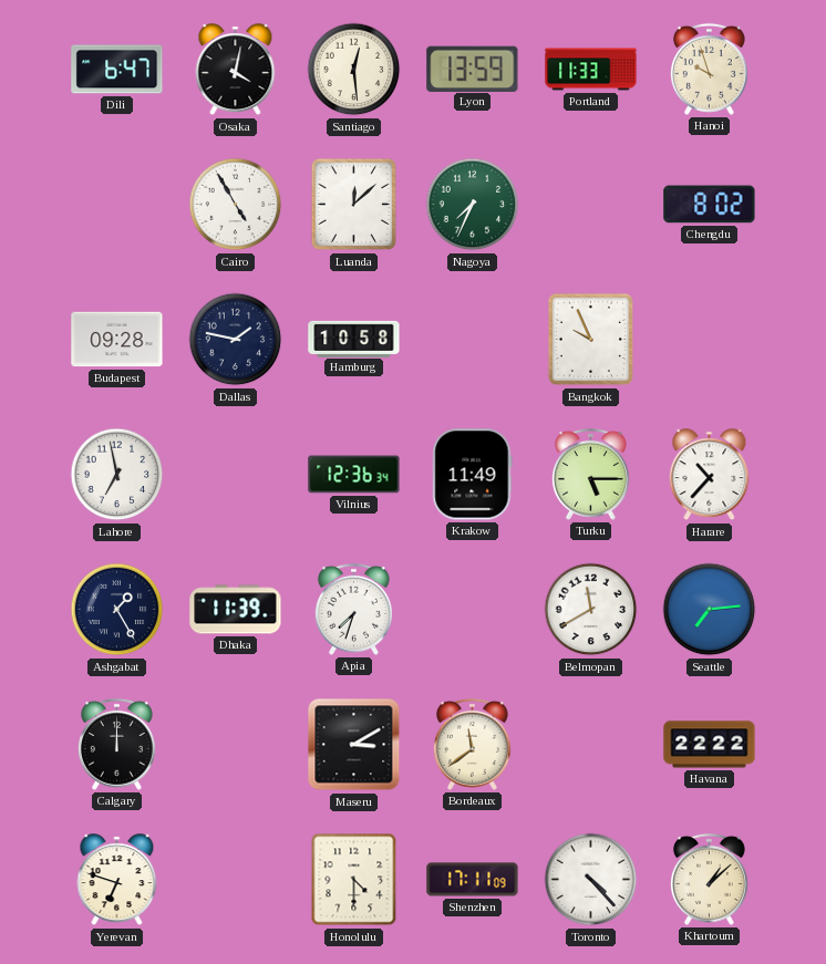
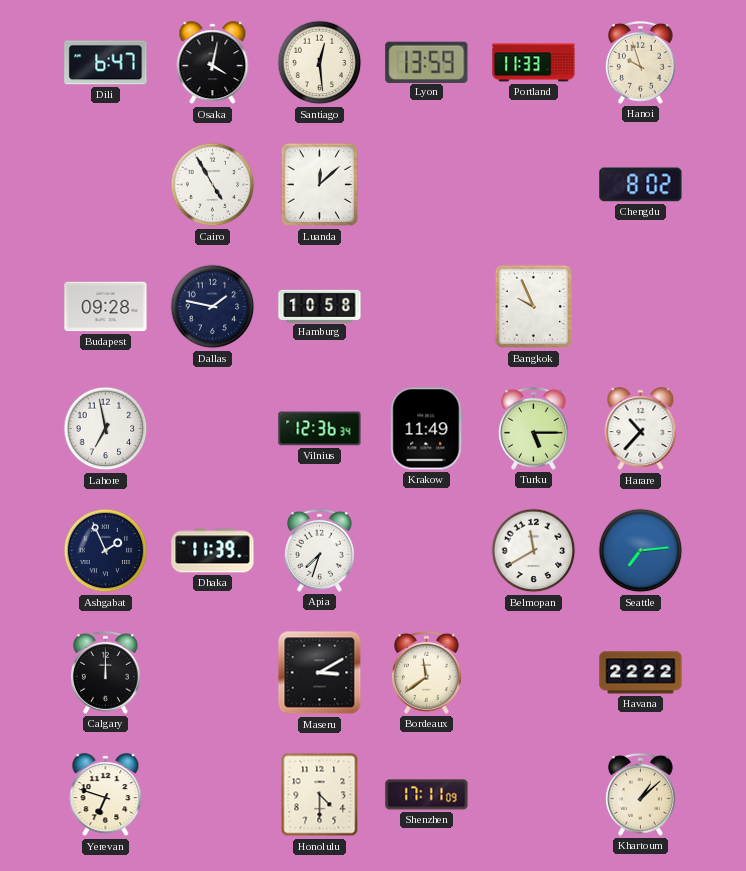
Nagoya: 7:34 -> none
Ashgabat: 1:25 -> 1:56
Toronto: 4:23 -> none
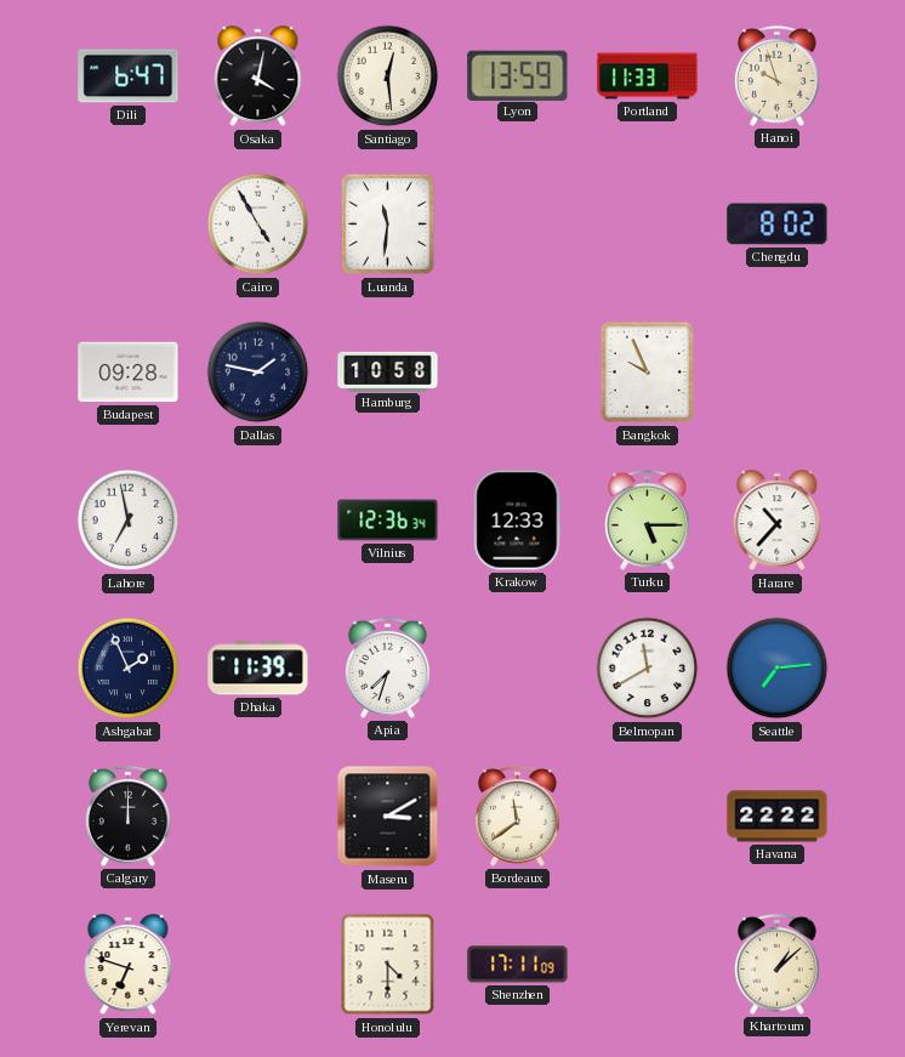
Luanda: 12:08 -> 11:31
Krakow: 11:49 -> 12:33
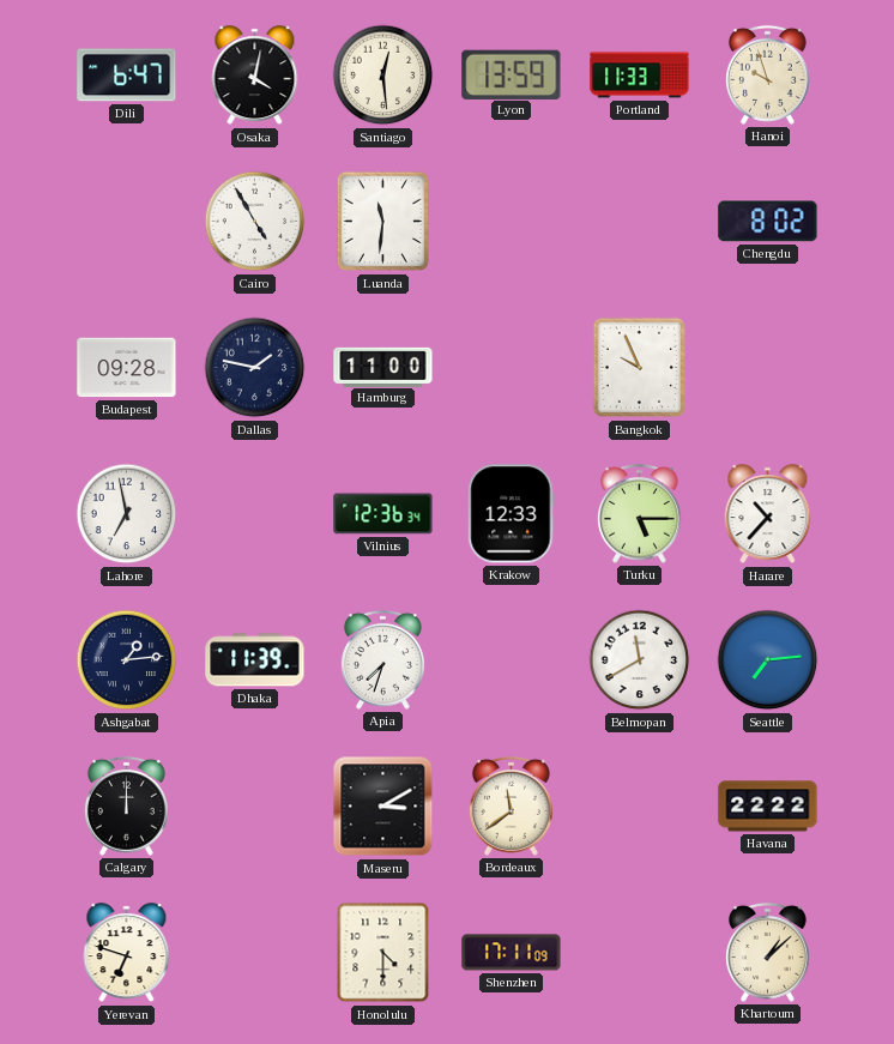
Hamburg: 10:58 -> 11:00
Ashgabat: 1:56 -> 1:14
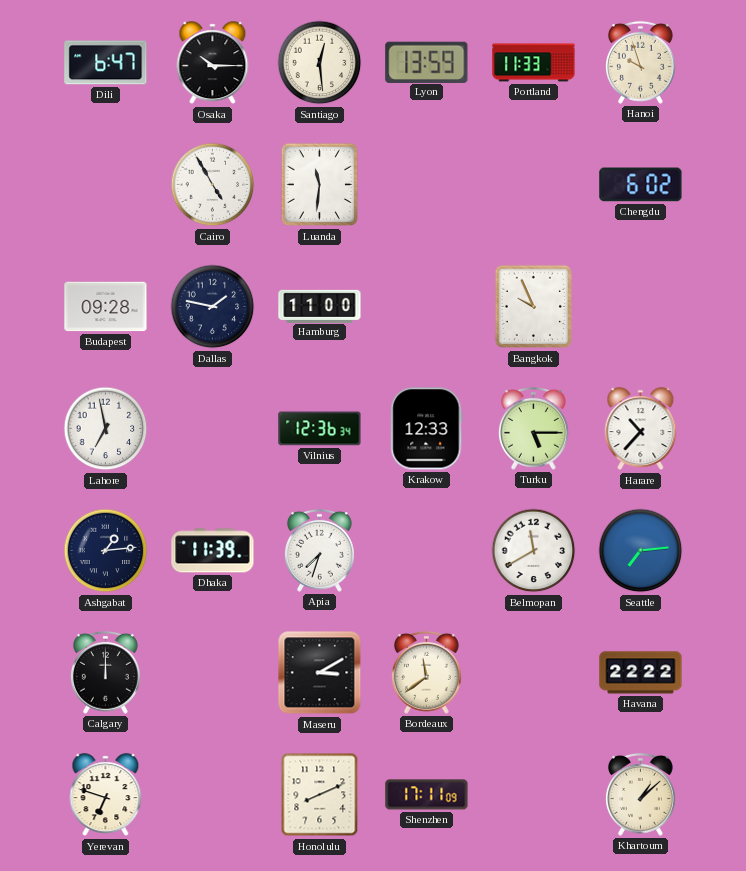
Osaka: 4:02 -> 10:15
Chengdu: 8:02 -> 6:02
Honolulu: 4:30 -> 8:11
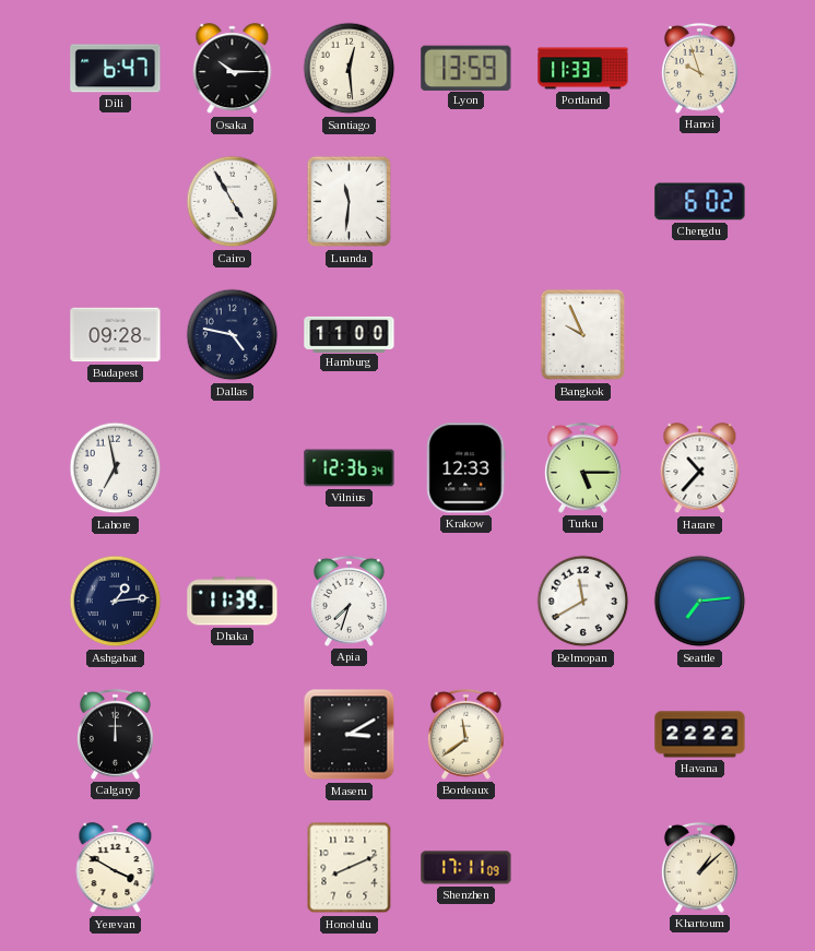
Dallas: 1:47 -> 4:47
Yerevan: 6:48 -> 3:50
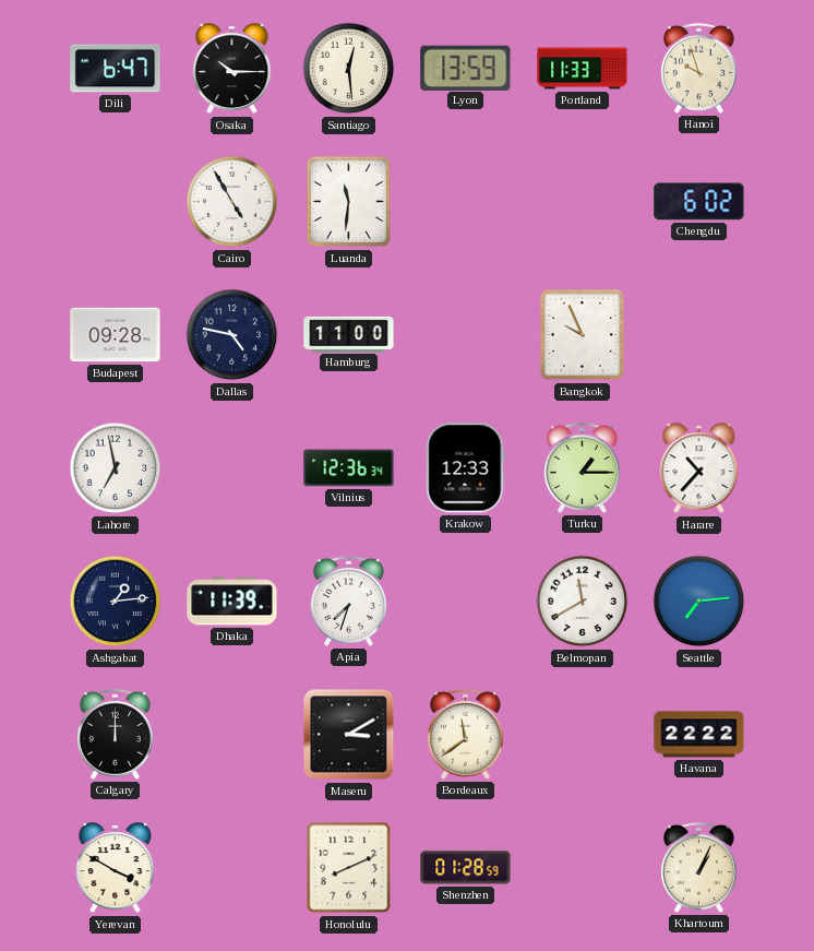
Turku: 5:15 -> 1:15
Shenzhen: 17:11 -> 01:28
Khartoum: 1:08 -> 1:04
